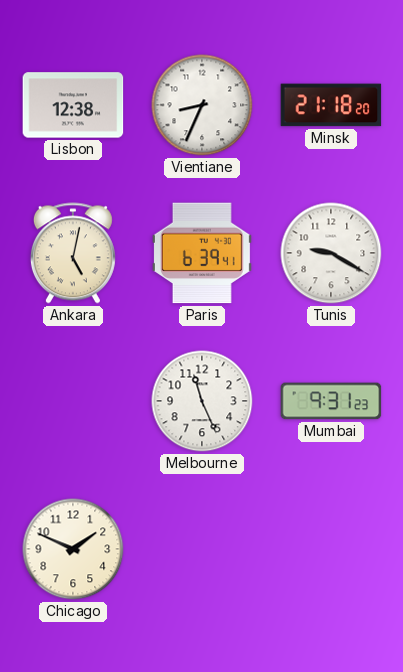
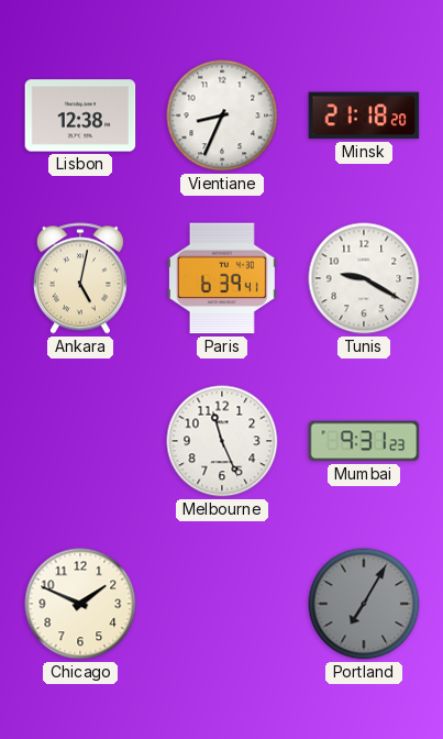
Portland: none -> 7:05
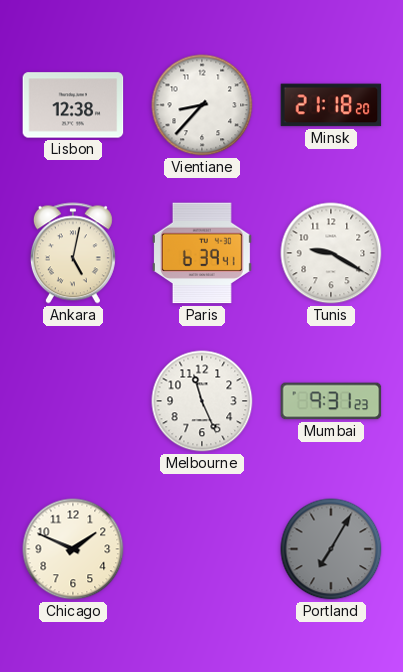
Vientiane: 8:34 -> 8:37
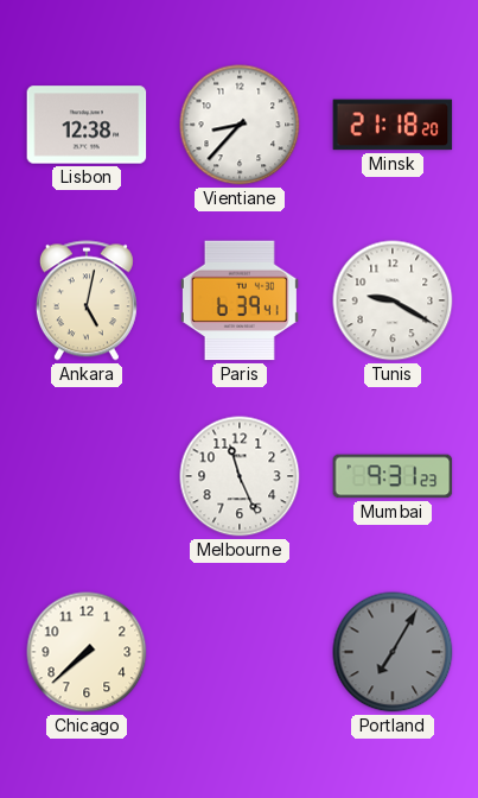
Chicago: 1:49 -> 7:38
